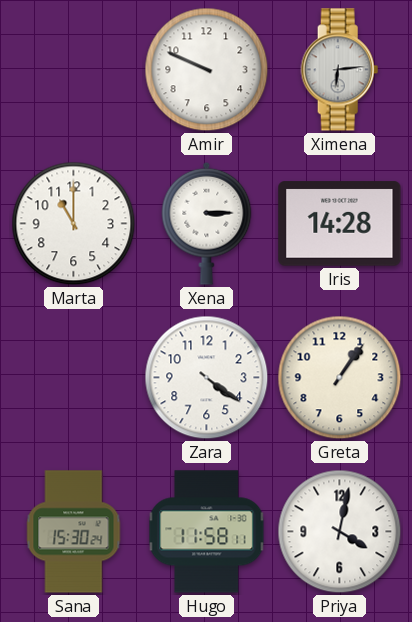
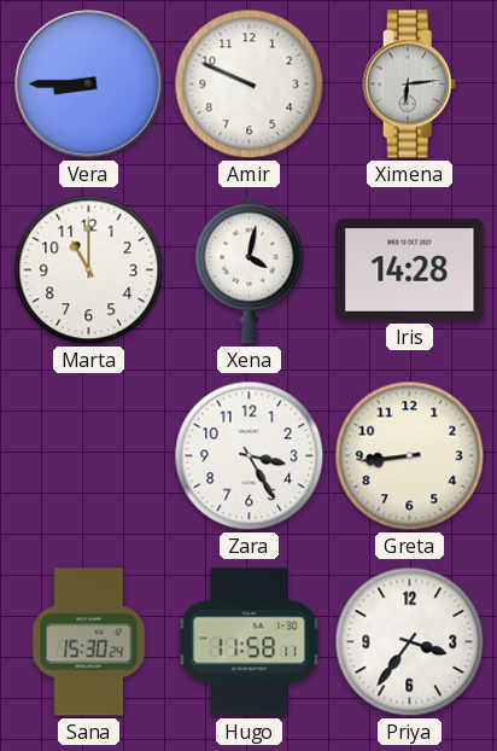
Vera: none -> 8:45
Xena: 3:15 -> 4:02
Zara: 4:21 -> 3:25
Greta: 1:06 -> 8:44
Priya: 4:02 -> 3:36
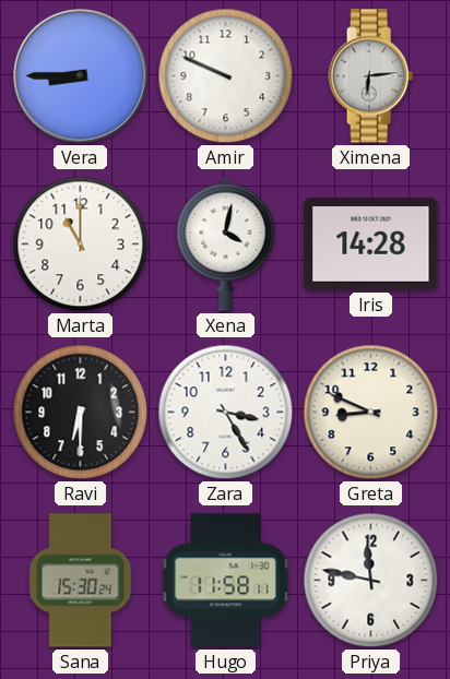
Ravi: none -> 6:30
Greta: 8:44 -> 8:49
Priya: 3:36 -> 11:47
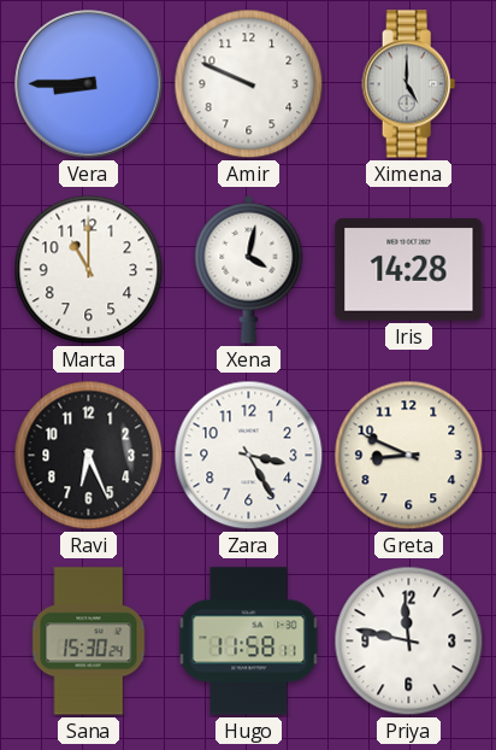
Ximena: 6:14 -> 5:00
Ravi: 6:30 -> 6:26
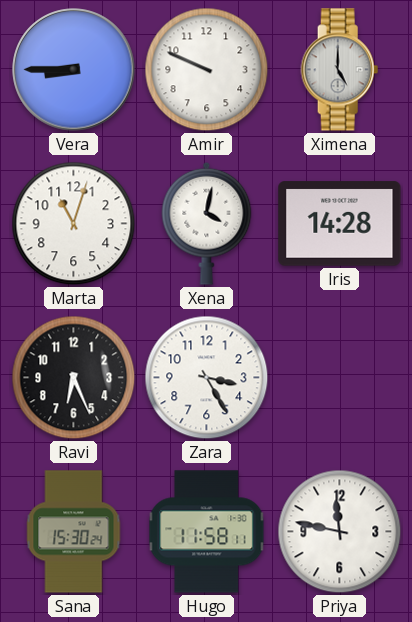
Marta: 11:00 -> 11:03
Greta: 8:49 -> none
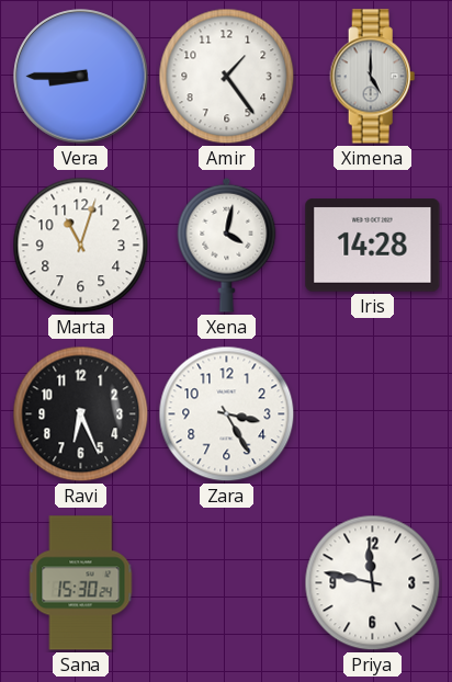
Amir: 9:49 -> 1:24
Hugo: 11:58 -> none
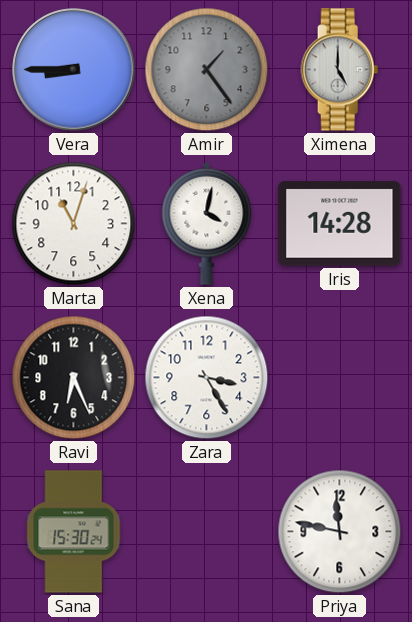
Amir dial: white -> grey
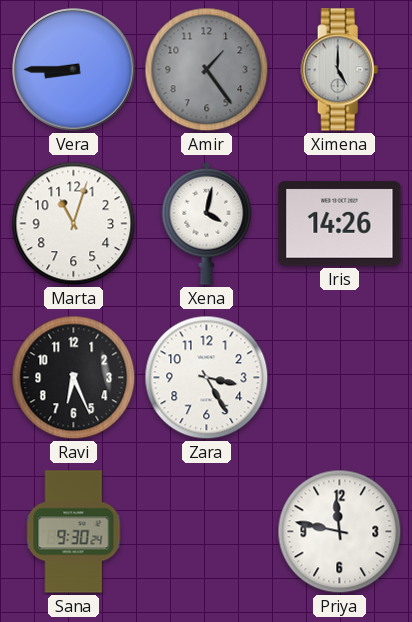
Iris: 14:28 -> 14:26
Sana: 15:30 -> 9:30
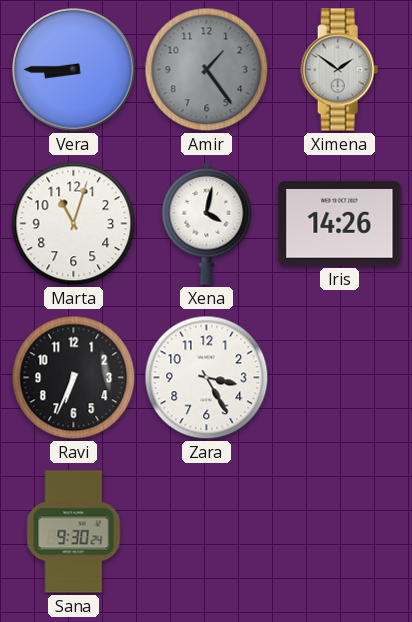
Ximena: 5:00 -> 1:51
Ravi: 6:26 -> 6:34
Priya: 11:47 -> none
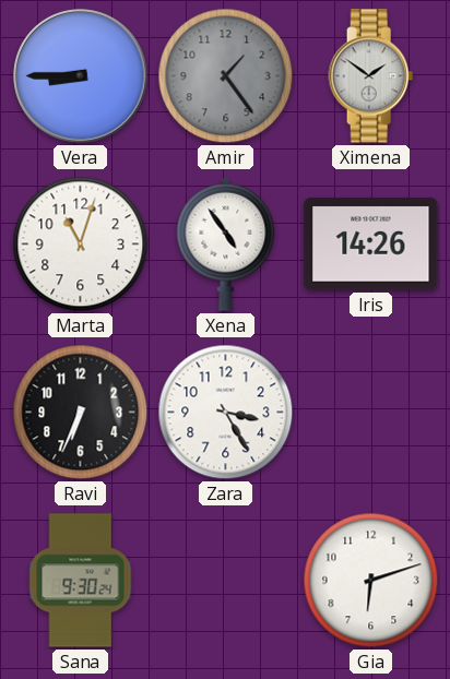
Xena: 4:02 -> 4:54
Gia: none -> 6:12
